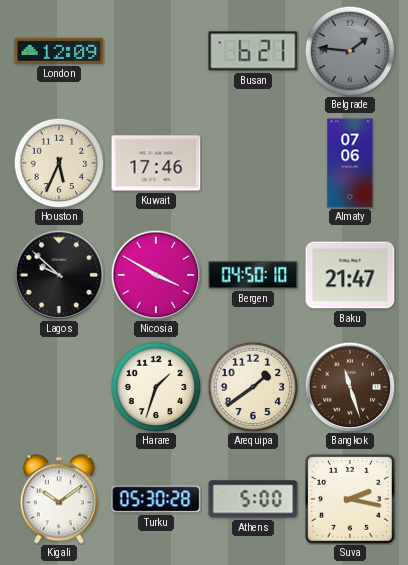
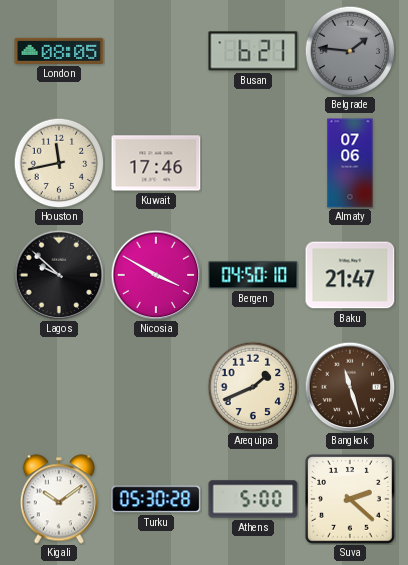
London: 12:09 -> 08:05
Houston: 5:34 -> 11:43
Harare: 1:33 -> none
Arequipa: 1:39 -> 1:41
Suva: 2:17 -> 2:22
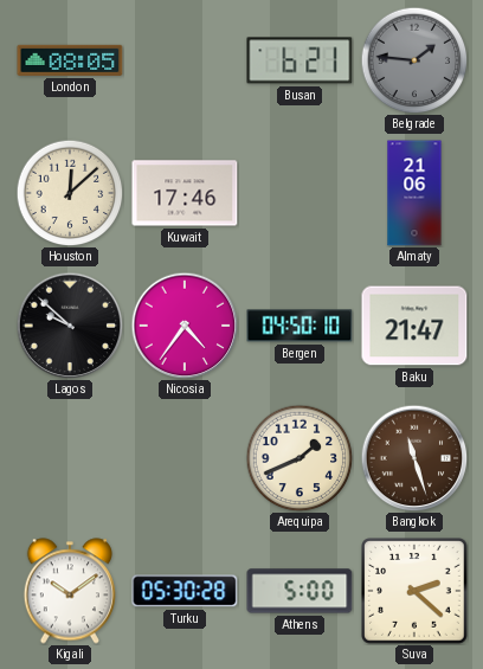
Houston: 11:43 -> 12:08
Almaty: 07:06 -> 21:06
Nicosia: 3:50 -> 4:36
